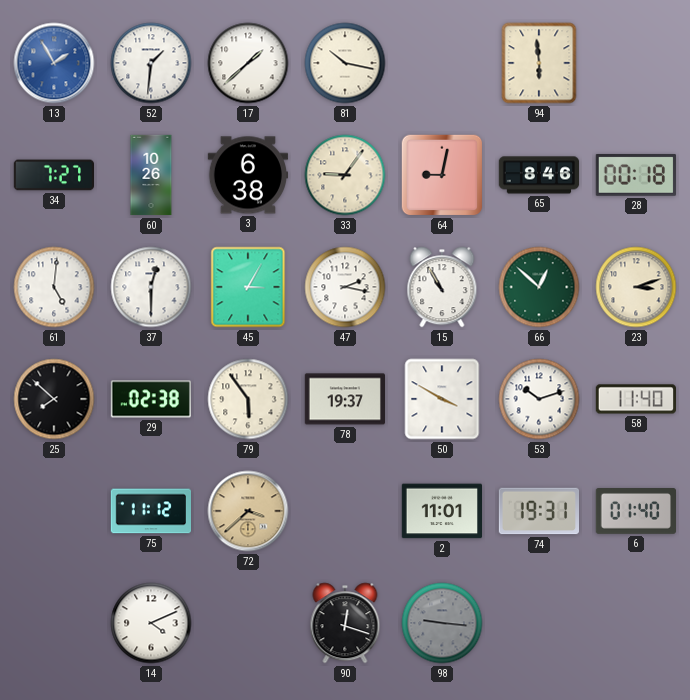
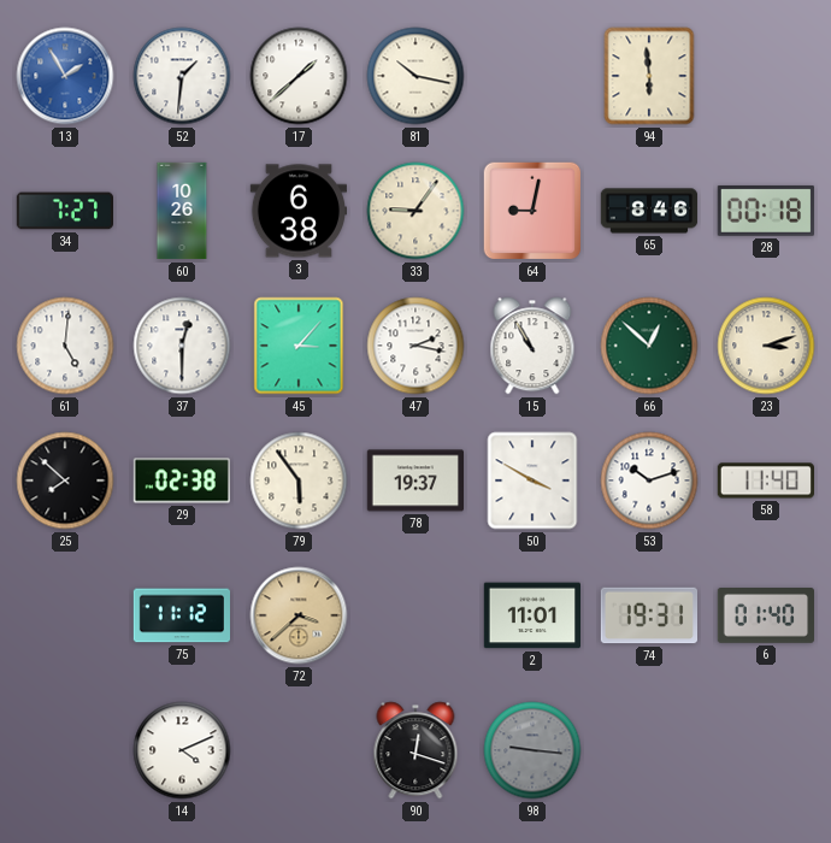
45: 3:05 -> 3:07
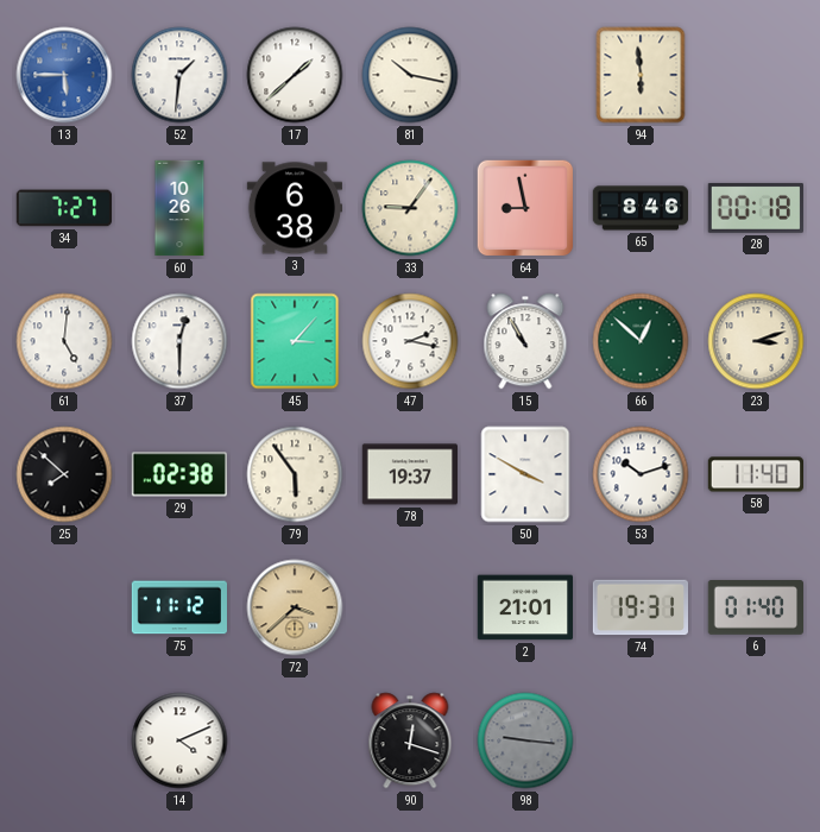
13: 1:55 -> 5:45
64: 9:02 -> 8:58
2: 11:01 -> 21:01
